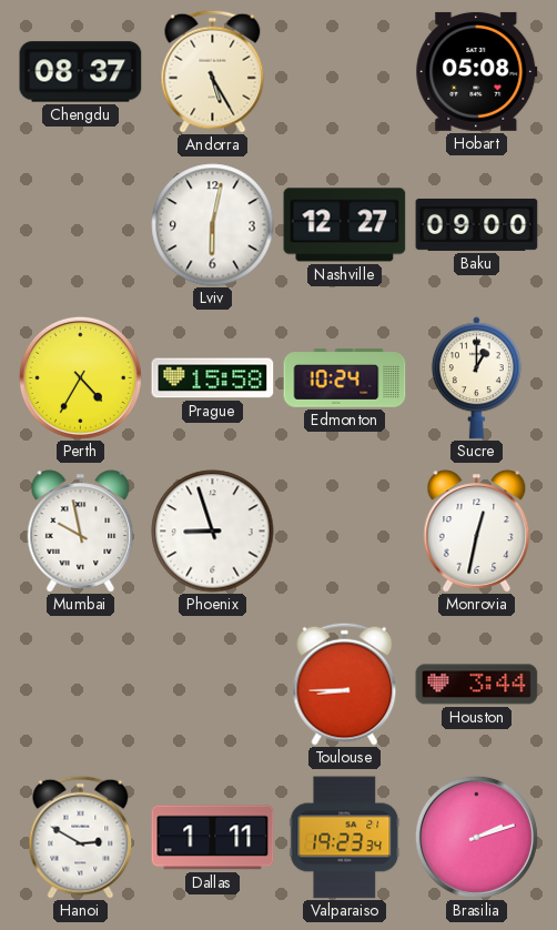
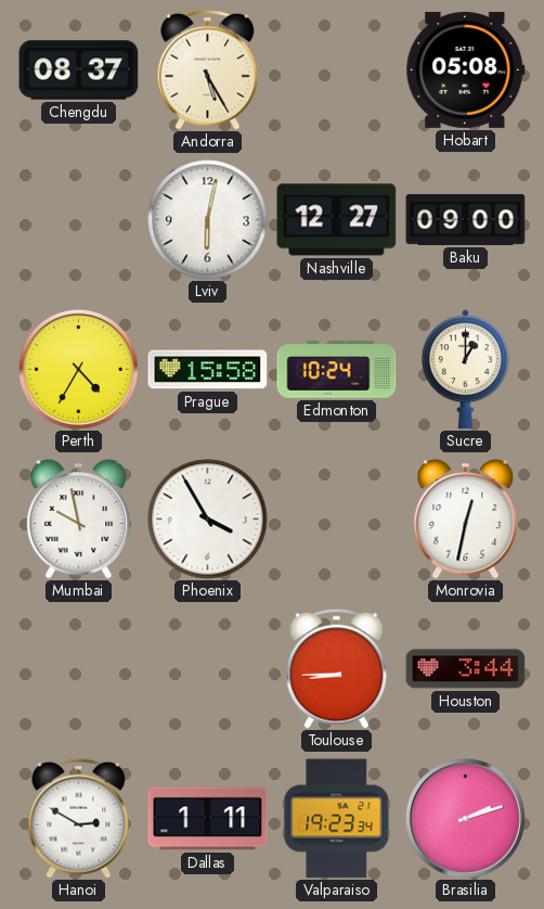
Phoenix: 8:57 -> 3:55
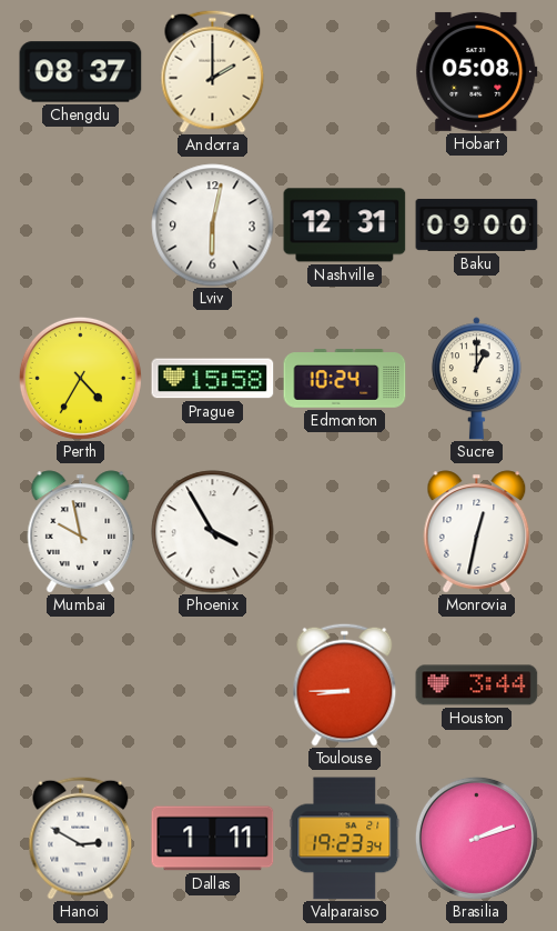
Andorra: 5:25 -> 2:00
Nashville: 12:27 -> 12:31
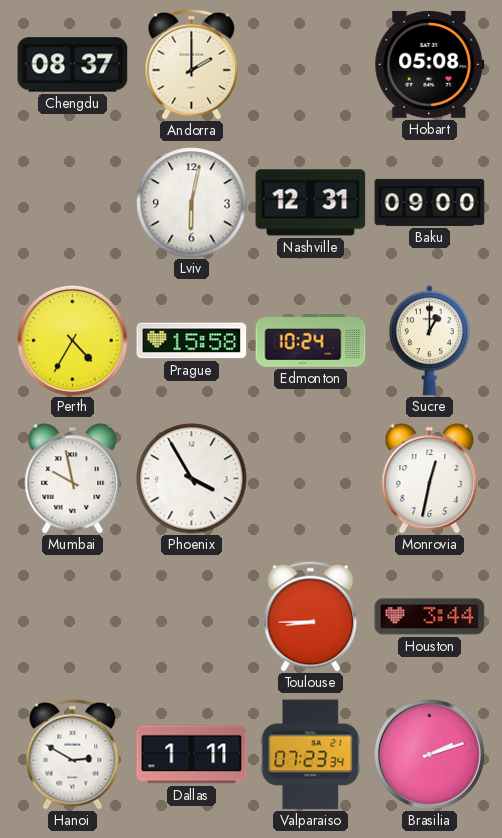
Valparaiso: 19:23 -> 07:23
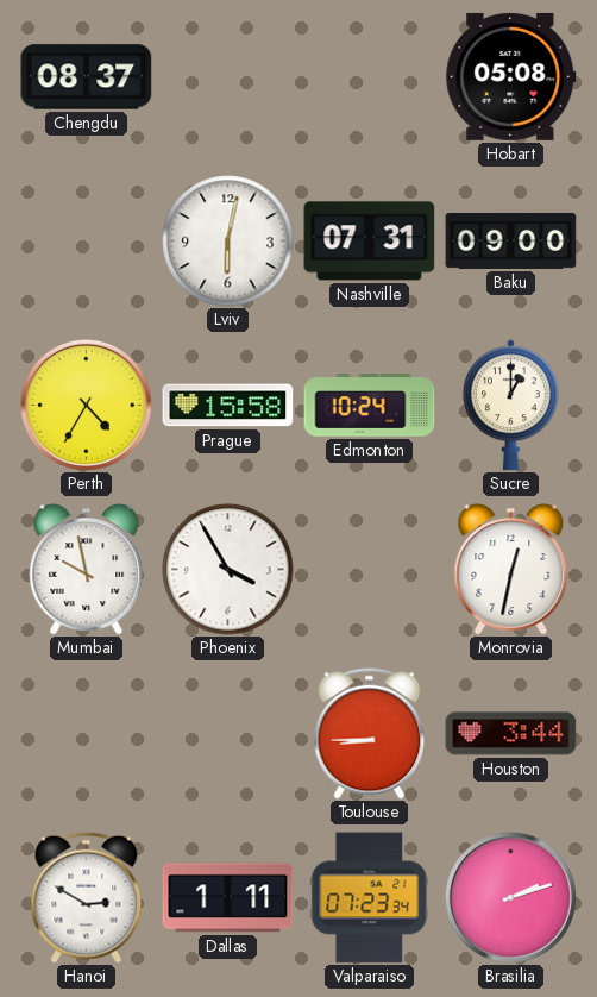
Andorra: 2:00 -> none
Nashville: 12:31 -> 07:31
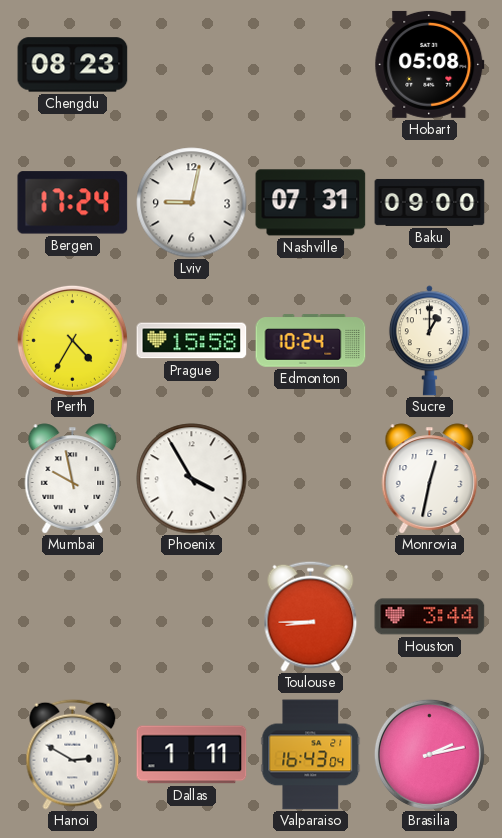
Chengdu: 08:37 -> 08:23
Bergen: none -> 17:24
Lviv: 6:02 -> 9:02
Valparaiso: 07:23 -> 16:43
Brasilia: 2:12 -> 2:13
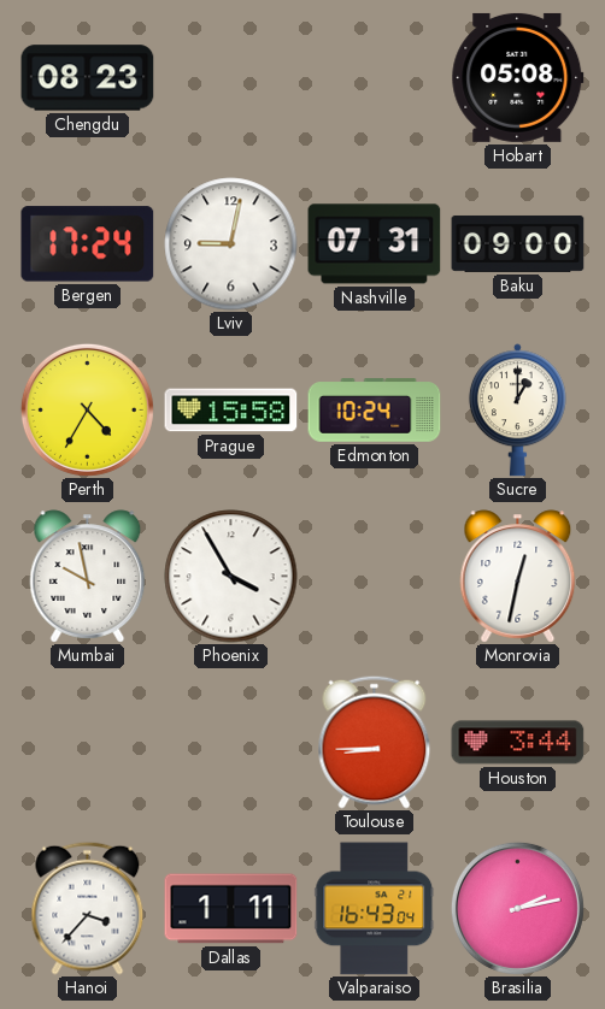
Hanoi: 2:50 -> 3:37
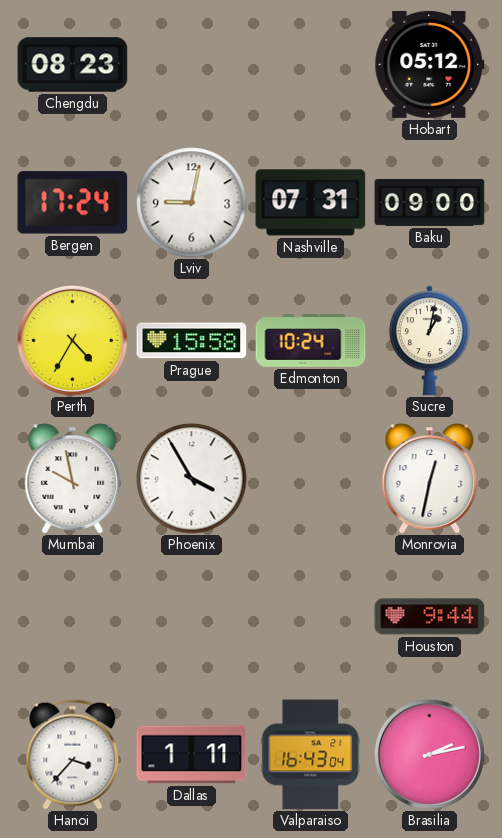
Hobart: 05:08 -> 05:12
Sucre: 1:00 -> 1:02
Toulouse: 8:45 -> none
Houston: 3:44 -> 9:44
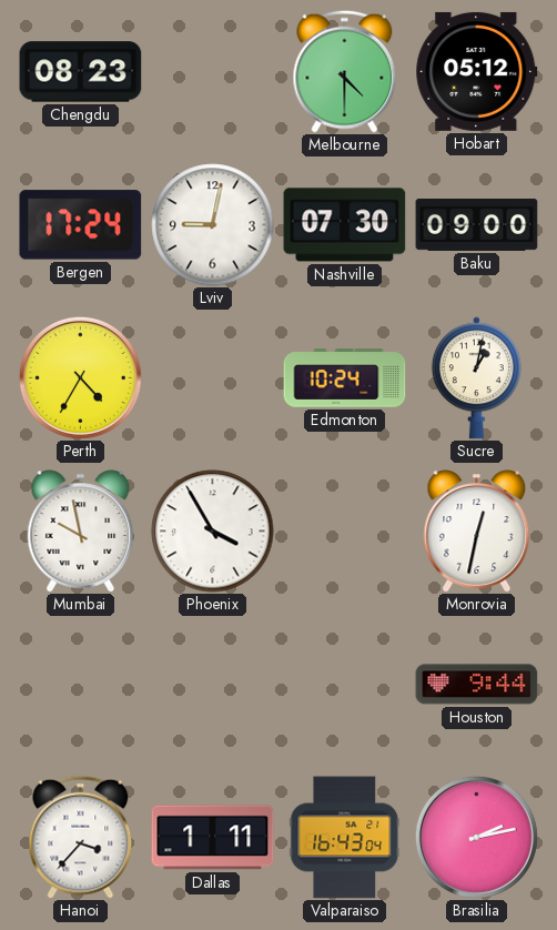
Melbourne: none -> 4:30
Nashville: 07:31 -> 07:30
Prague: 15:58 -> none
